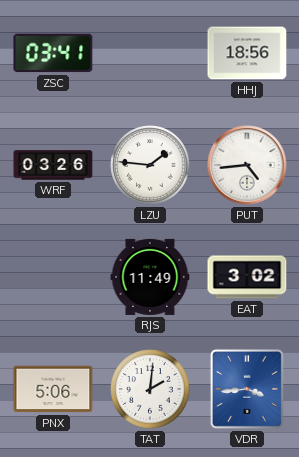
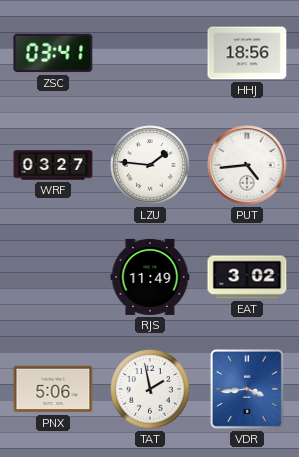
WRF: 03:26 -> 03:27
TAT: 2:01 -> 1:58
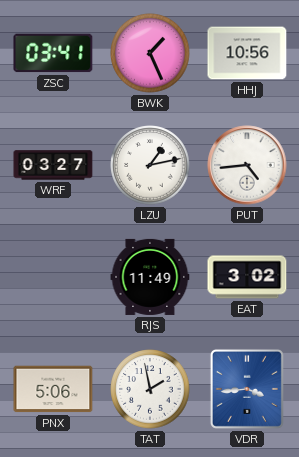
BWK: none -> 1:26
HHJ: 18:56 -> 10:56
LZU: 1:46 -> 1:13
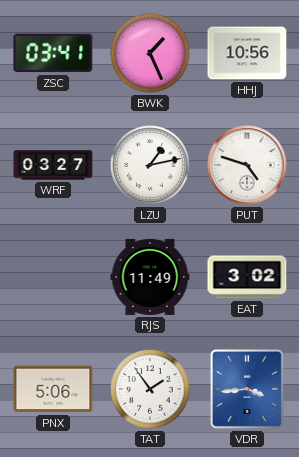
PUT: 4:44 -> 4:48
TAT: 1:58 -> 1:54
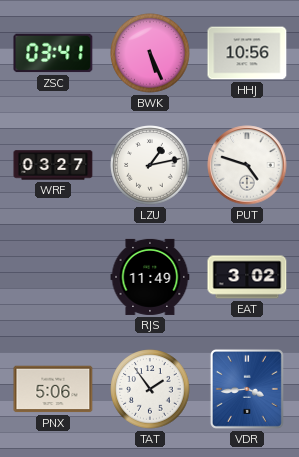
BWK: 1:26 -> 5:26
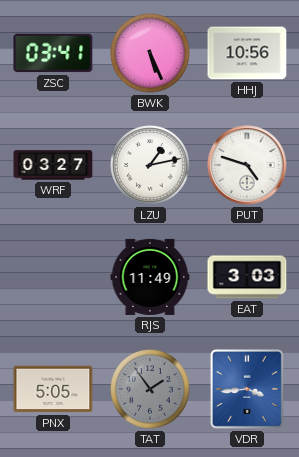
EAT: 3:02 -> 3:03
PNX: 5:06 -> 5:05
TAT dial: white -> grey
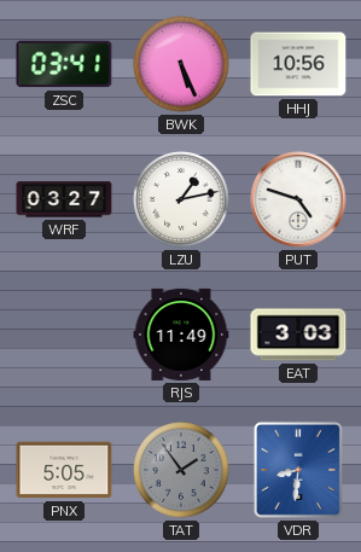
VDR: 3:44 -> 8:31
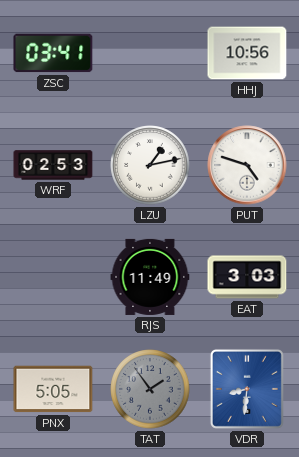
BWK: 5:26 -> none
WRF: 03:27 -> 02:53
